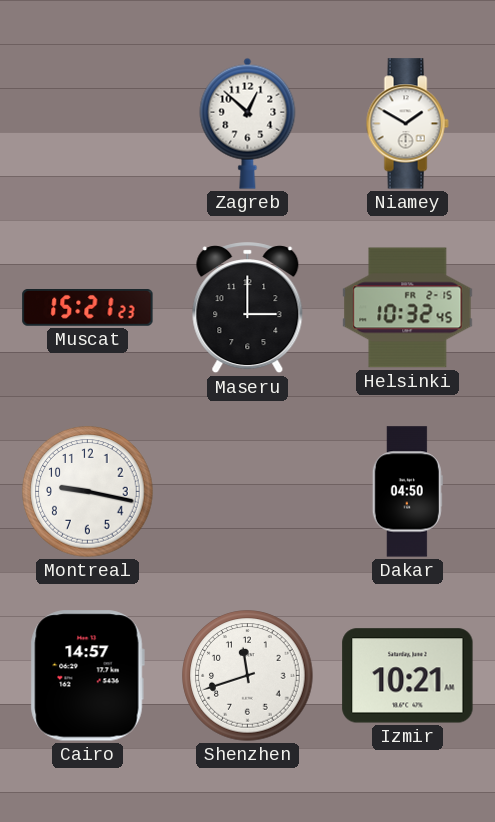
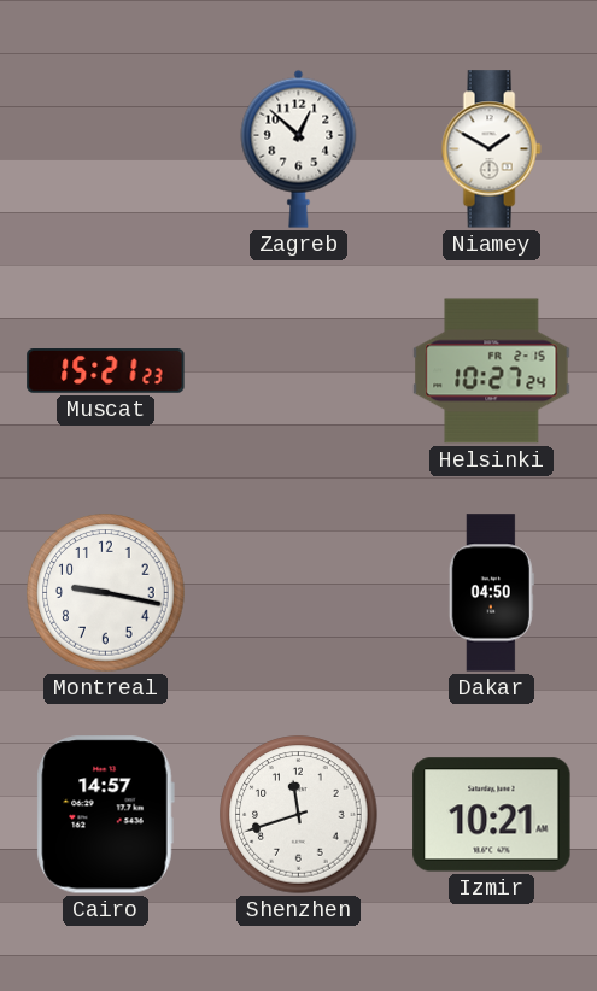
Maseru: 3:00 -> none
Helsinki: 10:32 -> 10:27
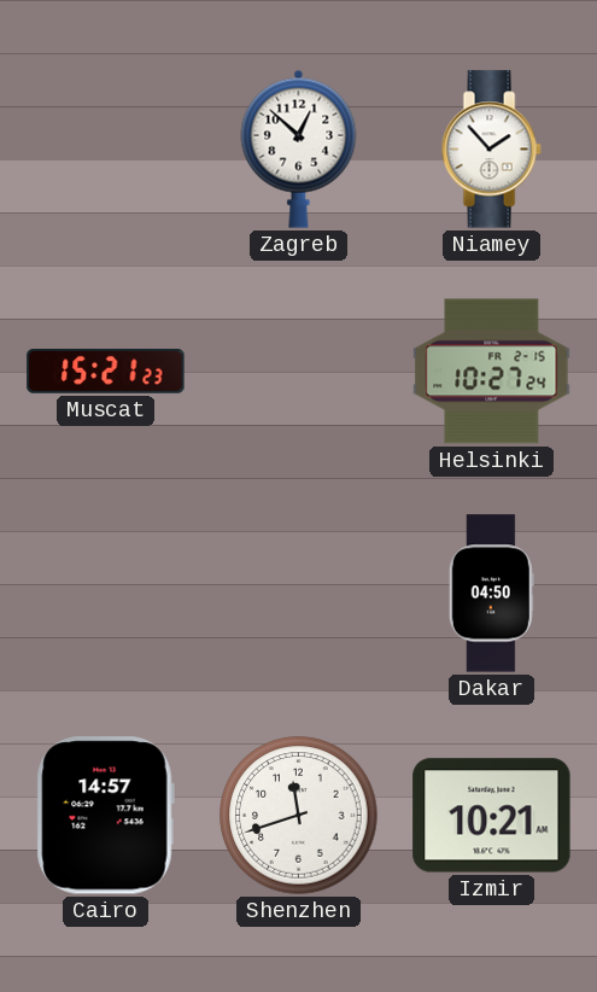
Niamey: 1:50 -> 1:53
Montreal: 9:17 -> none
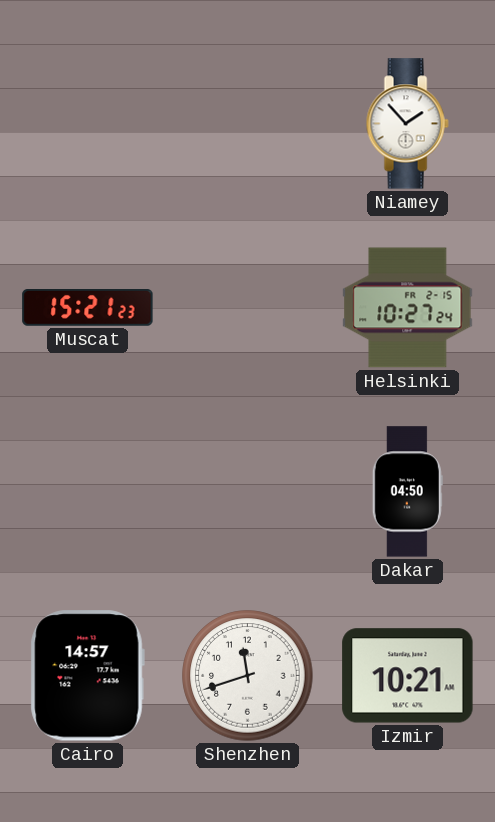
Zagreb: 12:52 -> none
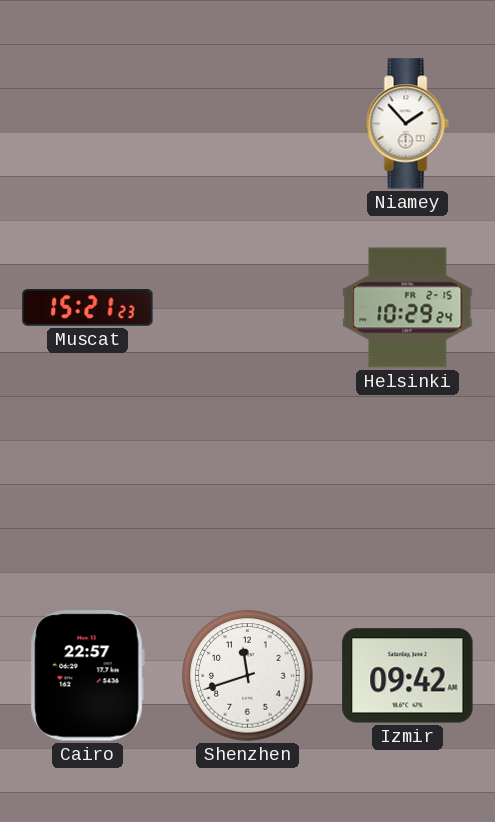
Helsinki: 10:27 -> 10:29
Dakar: 04:50 -> none
Cairo: 14:57 -> 22:57
Izmir: 10:21 -> 09:42
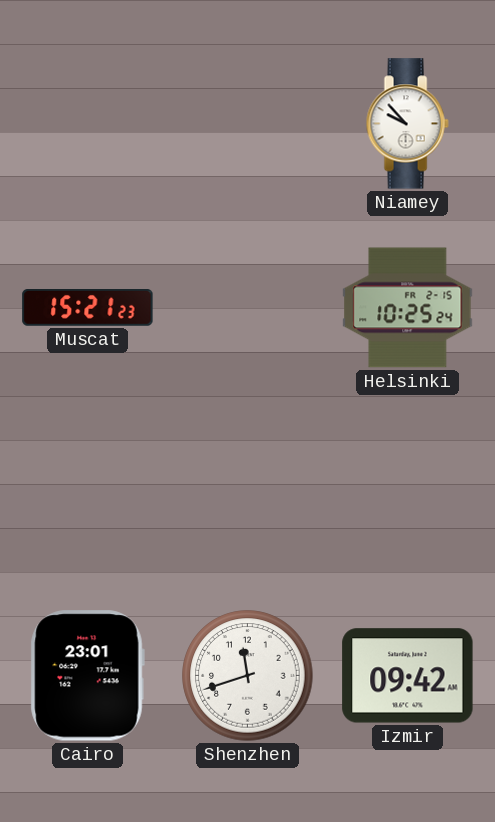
Niamey: 1:53 -> 9:53
Helsinki: 10:29 -> 10:25
Cairo: 22:57 -> 23:01
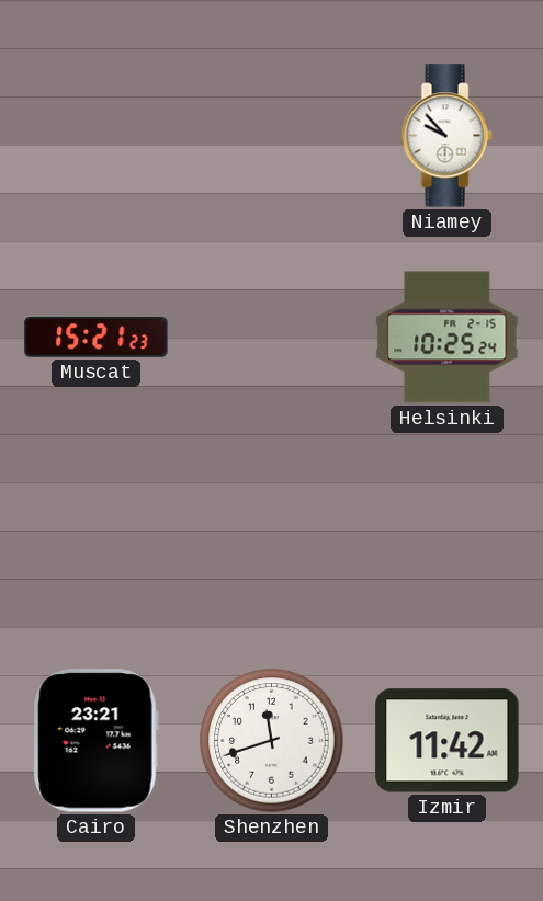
Cairo: 23:01 -> 23:21
Izmir: 09:42 -> 11:42
